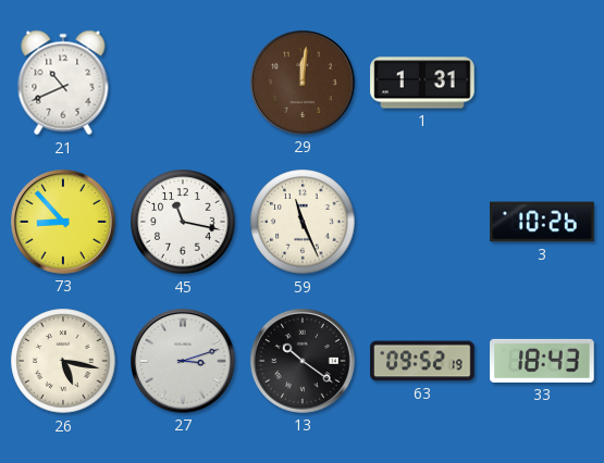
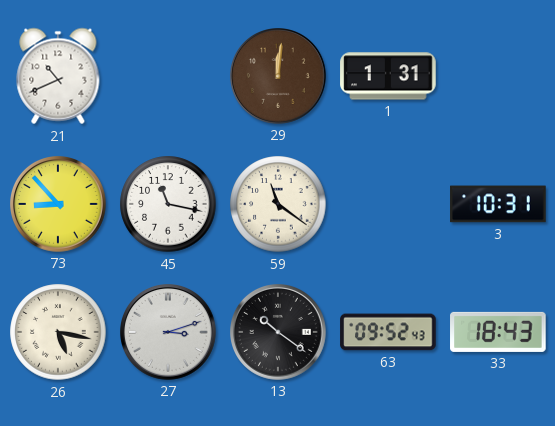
59: 11:26 -> 11:21
3: 10:26 -> 10:31
63: 09:52:19 -> 09:52:43
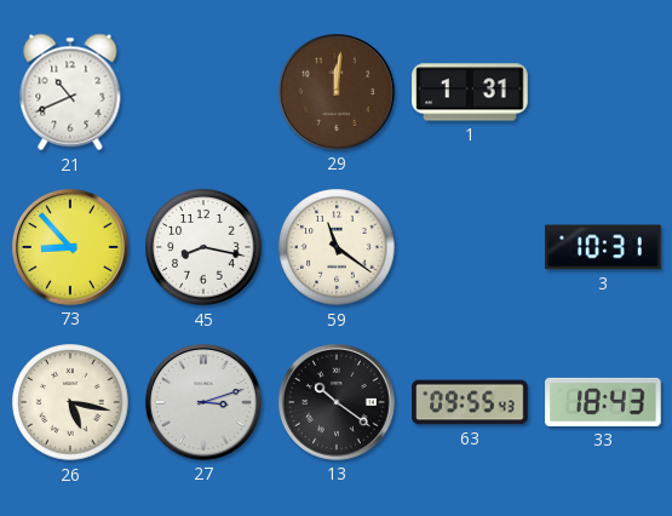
45: 11:17 -> 8:17
63: 09:52 -> 09:55
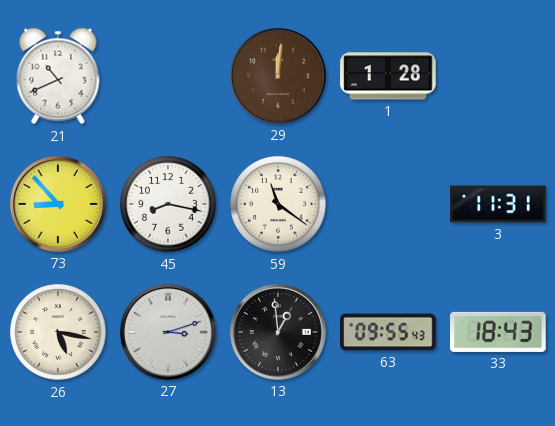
1: 1:31 -> 1:28
3: 10:31 -> 11:31
13: 10:21 -> 12:59
